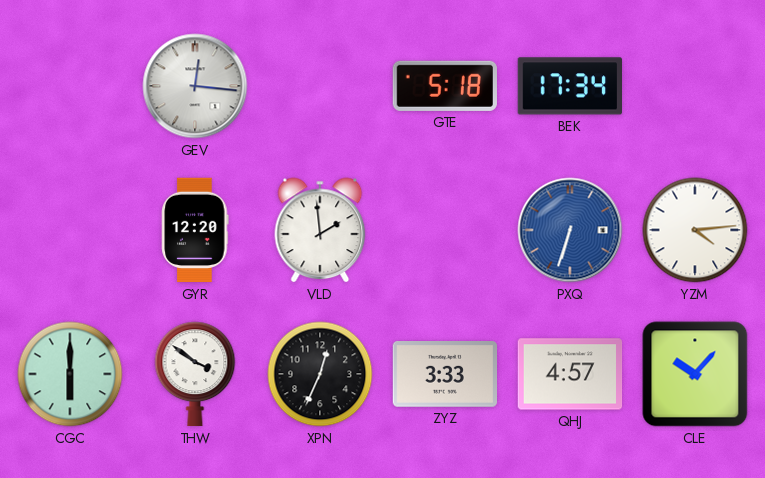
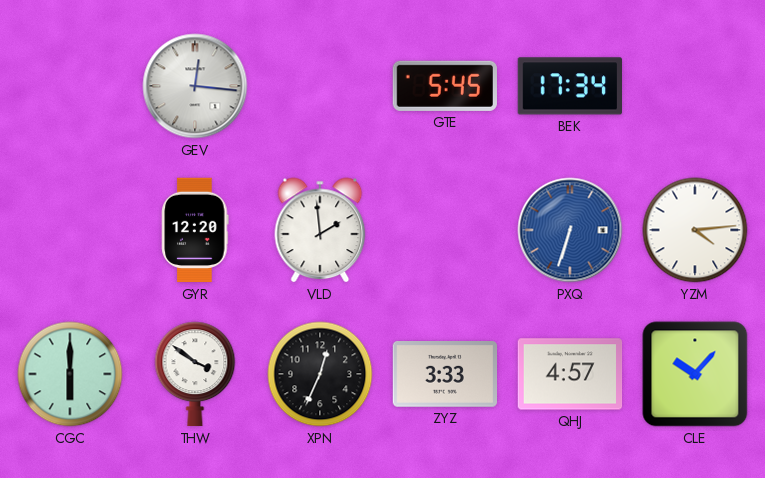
GTE: 5:18 -> 5:45
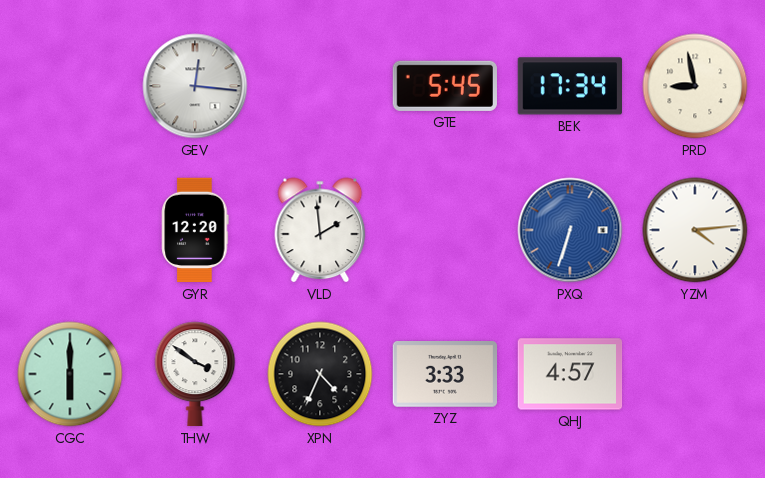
PRD: none -> 8:58
XPN: 12:34 -> 4:34
CLE: 10:07 -> none
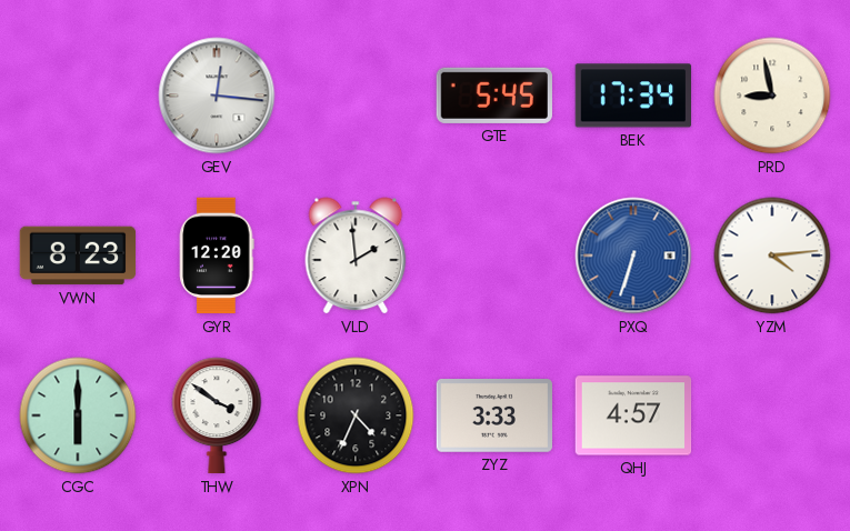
VWN: none -> 8:23
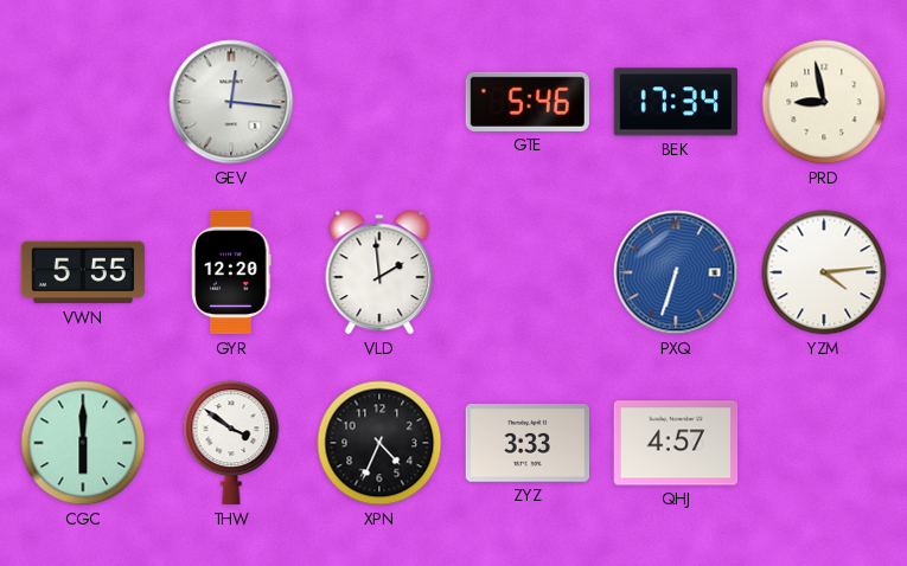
GTE: 5:45 -> 5:46
VWN: 8:23 -> 5:55
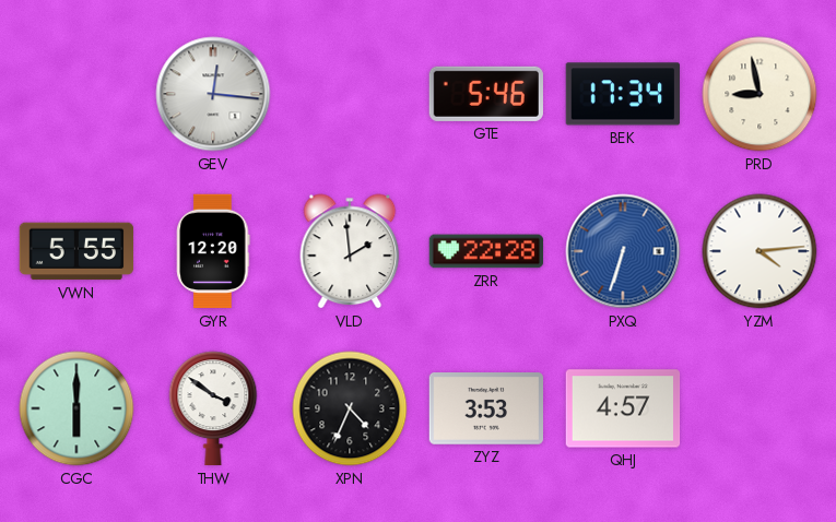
ZRR: none -> 22:28
ZYZ: 3:33 -> 3:53
